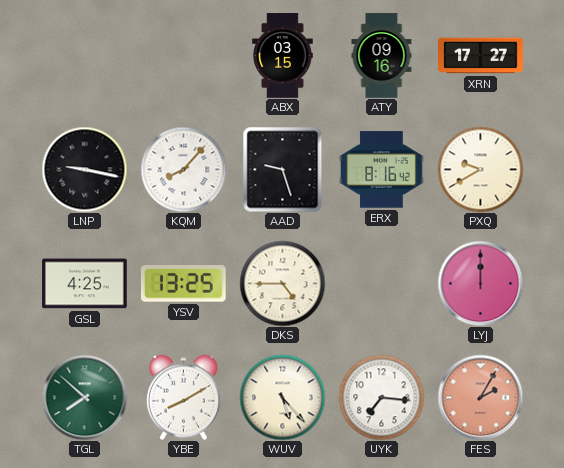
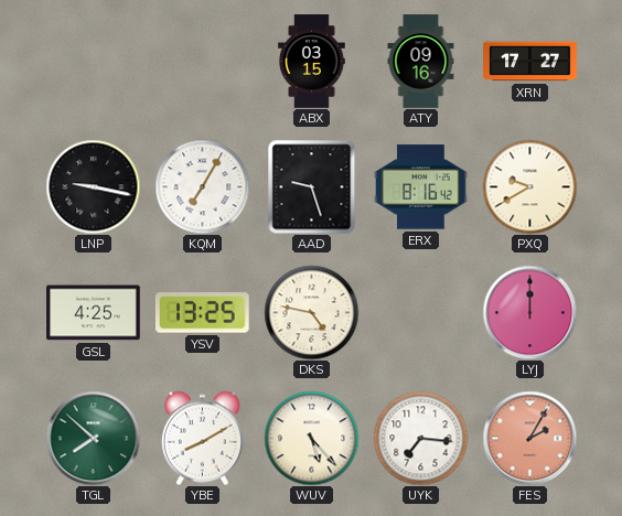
KQM: 8:07 -> 7:05
DKS: 4:45 -> 4:47
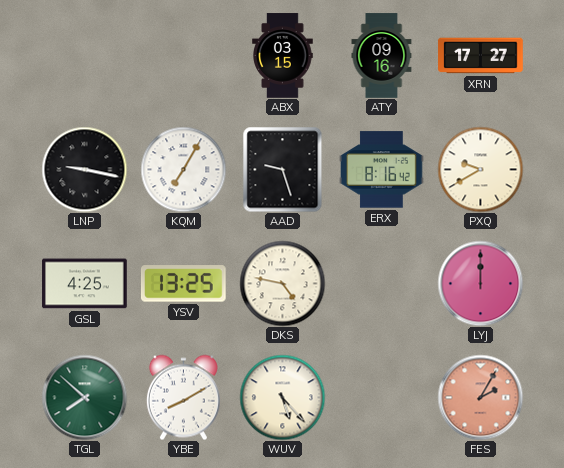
UYK: 7:16 -> none
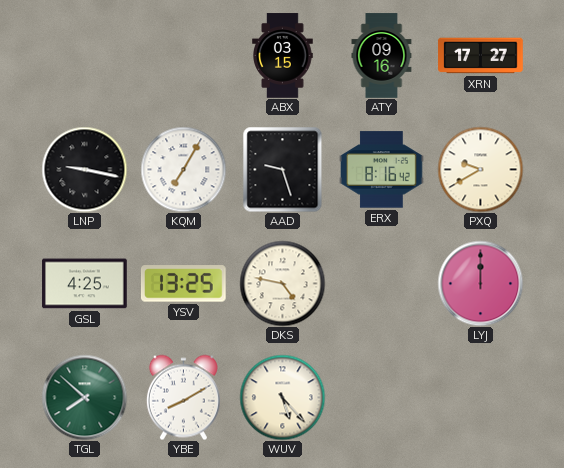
FES: 2:05 -> none
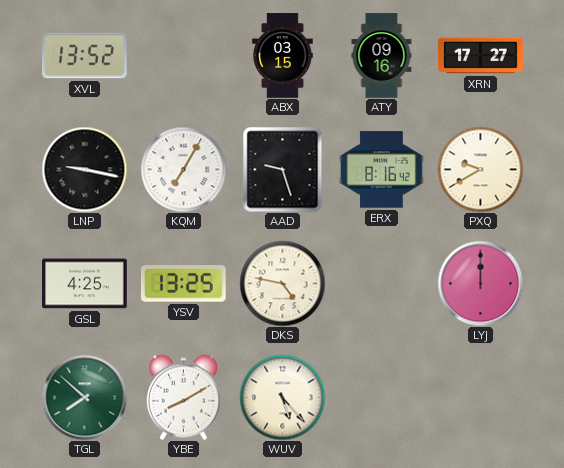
XVL: none -> 13:52
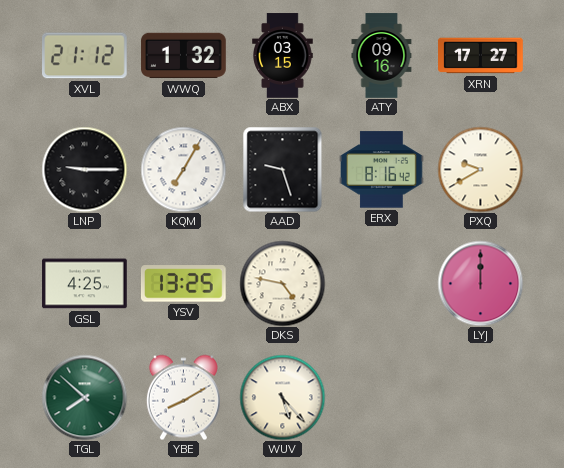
XVL: 13:52 -> 21:12
WWQ: none -> 1:32
LNP: 9:17 -> 9:15
